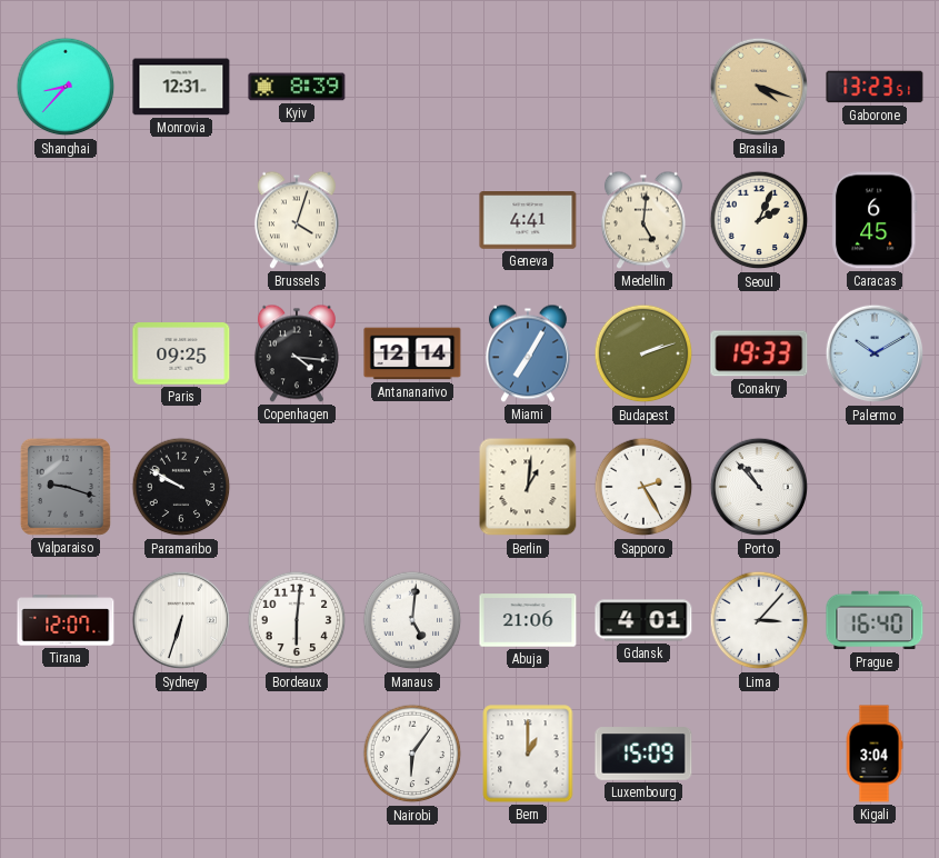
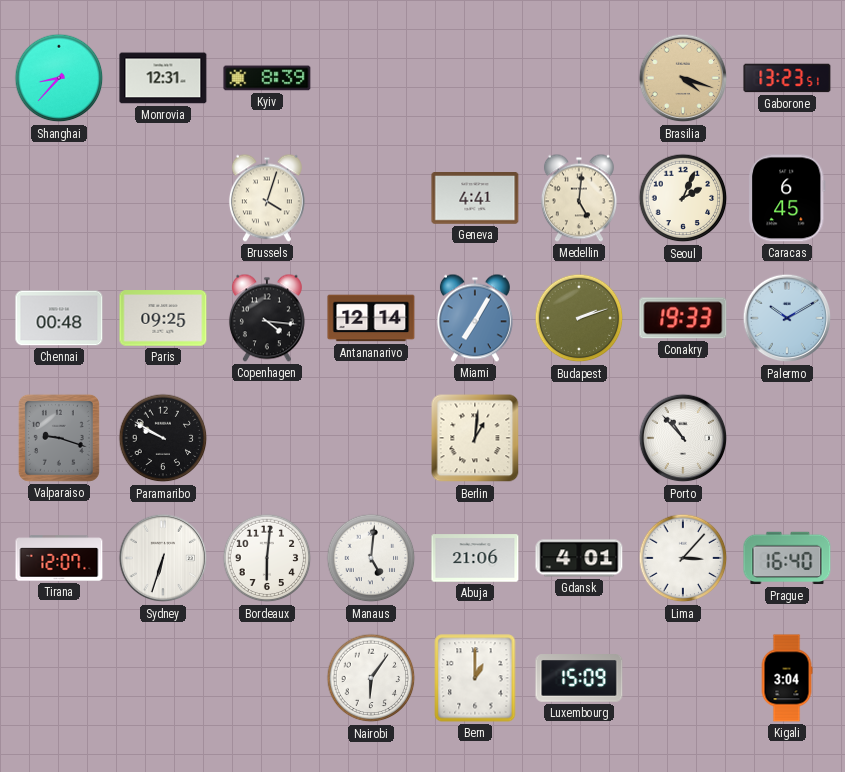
Chennai: none -> 00:48
Sapporo: 2:25 -> none
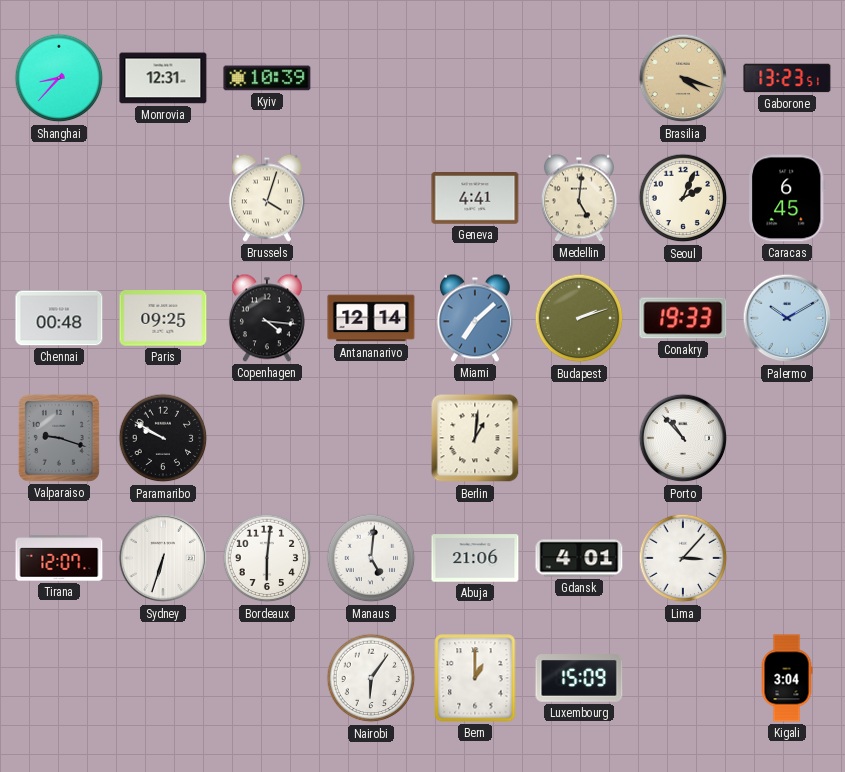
Kyiv: 8:39 -> 10:39
Miami: 7:05 -> 7:08
Prague: 16:40 -> none
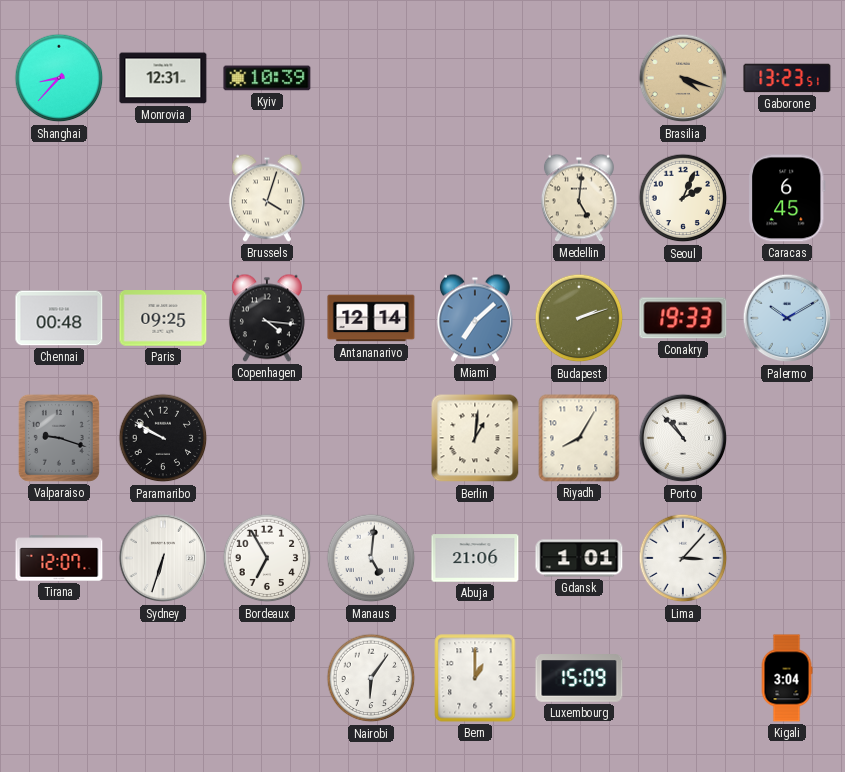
Geneva: 4:41 -> none
Riyadh: none -> 8:05
Bordeaux: 6:01 -> 6:55
Gdansk: 4:01 -> 1:01
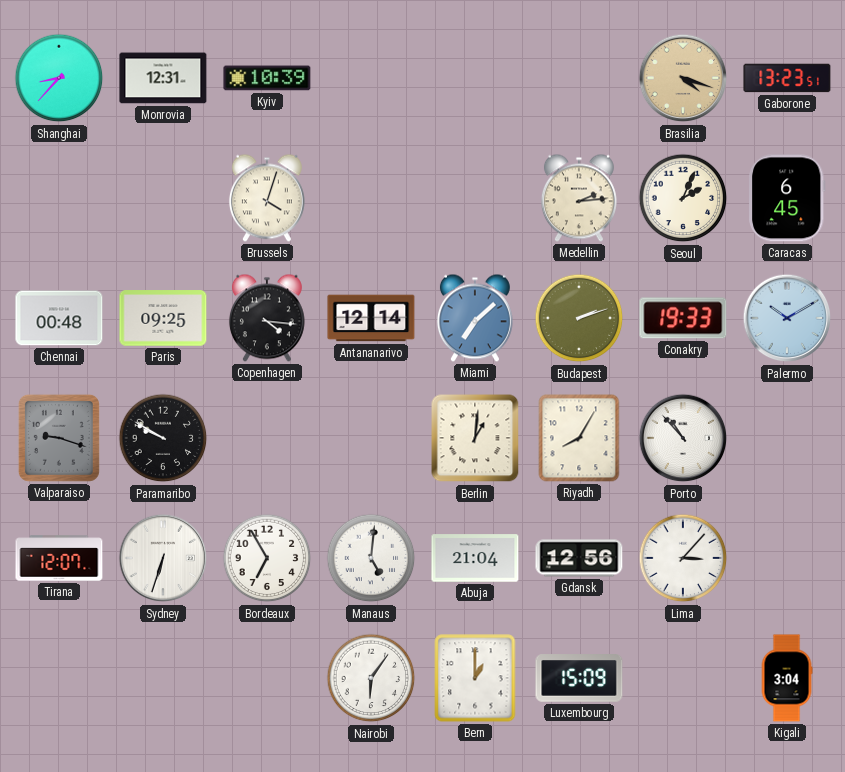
Medellin: 5:01 -> 2:14
Abuja: 21:06 -> 21:04
Gdansk: 1:01 -> 12:56
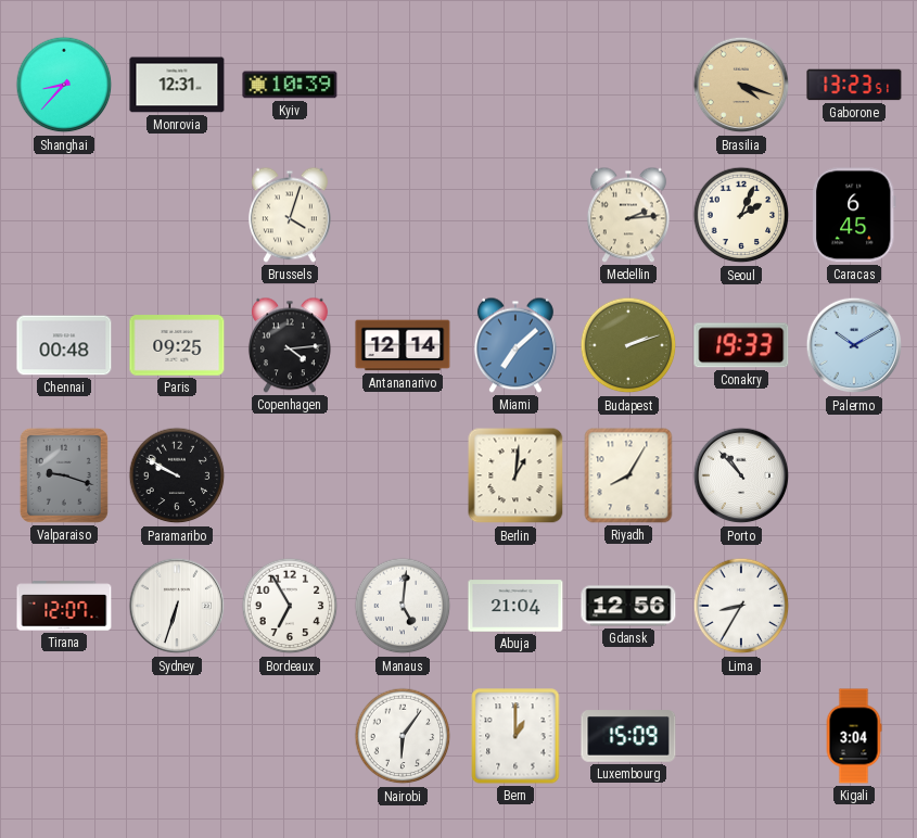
Copenhagen: 4:16 -> 4:14
Lima: 3:07 -> 8:35
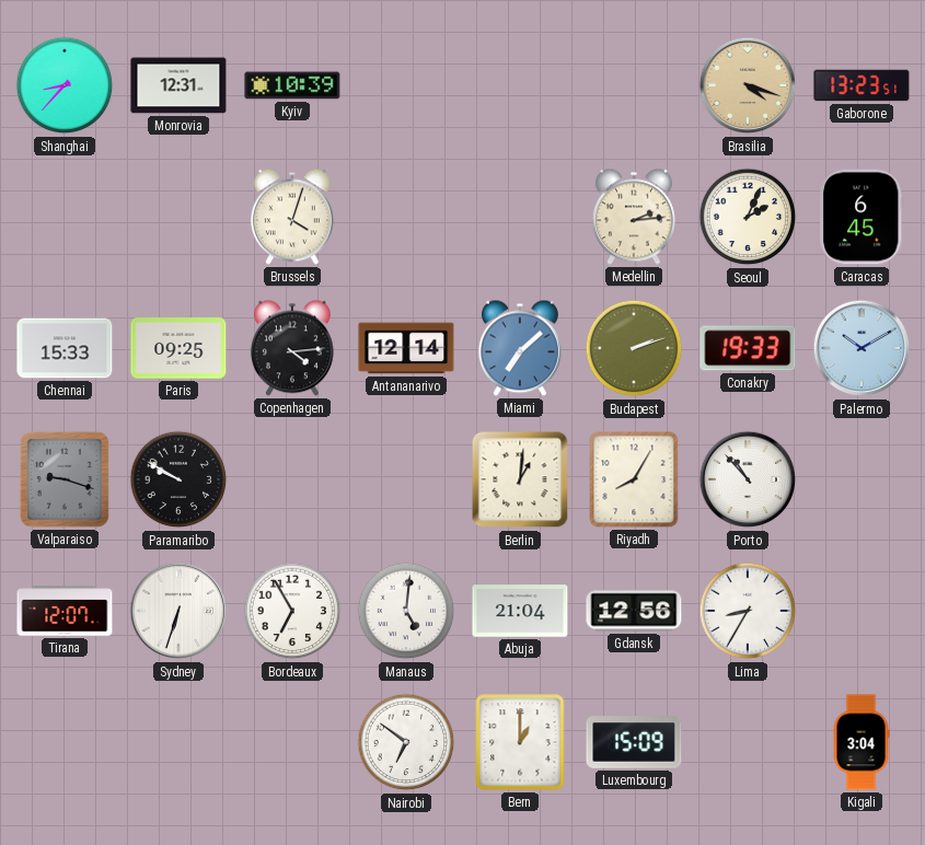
Chennai: 00:48 -> 15:33
Nairobi: 6:06 -> 6:51
